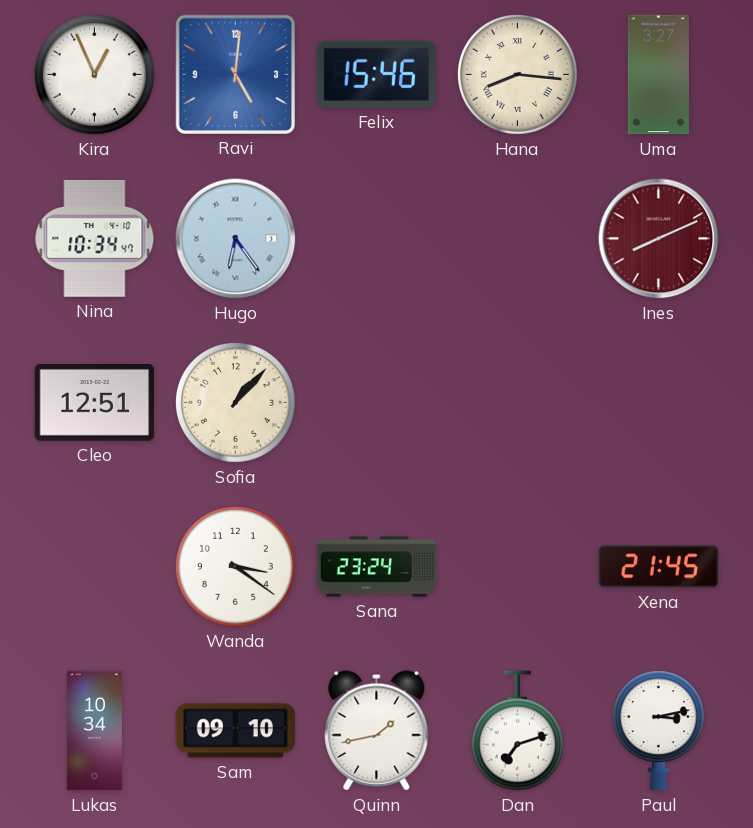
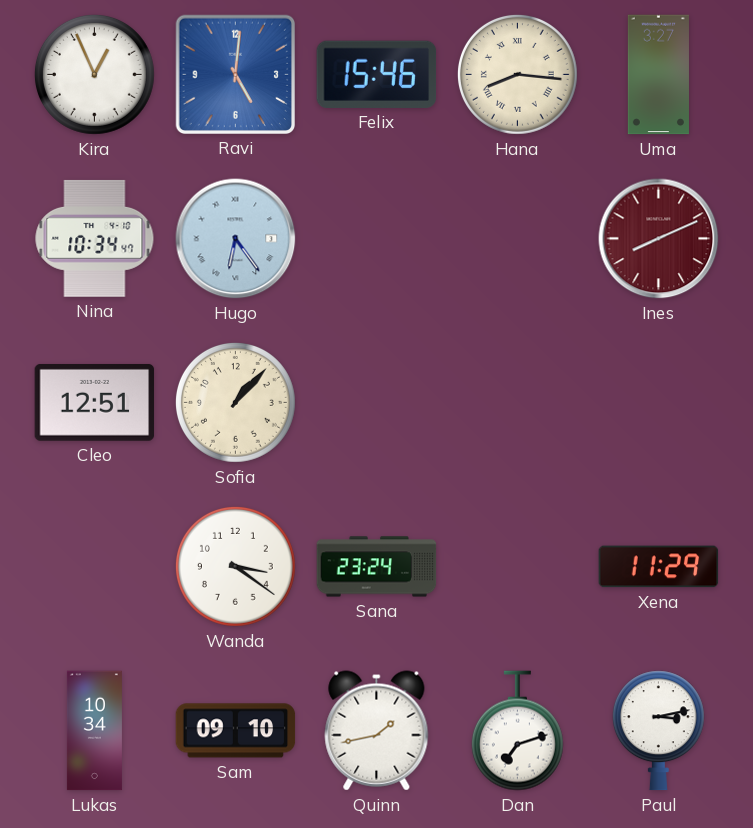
Xena: 21:45 -> 11:29
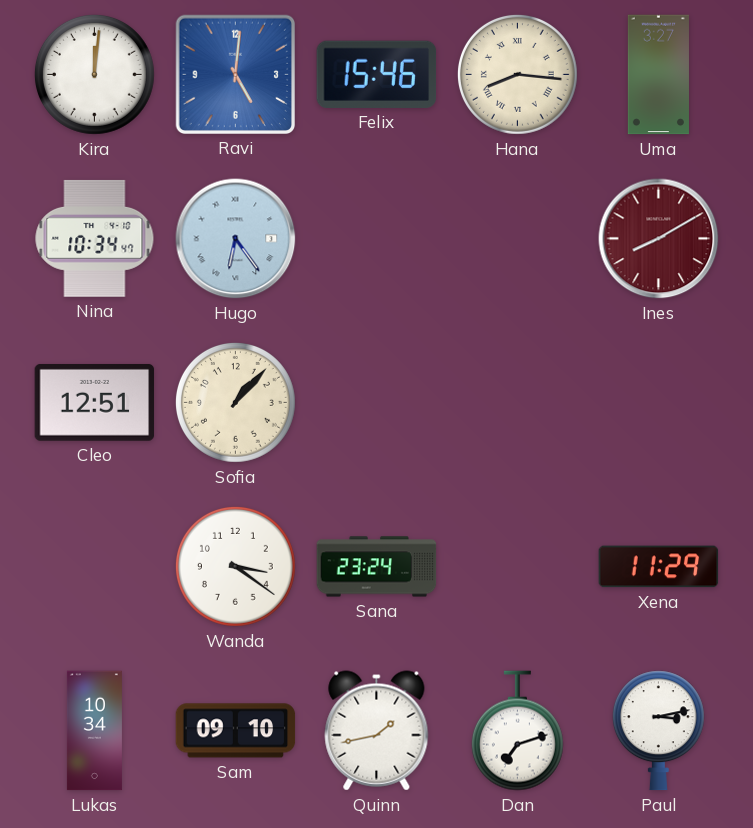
Kira: 12:56 -> 12:01
Ines: 8:11 -> 8:10
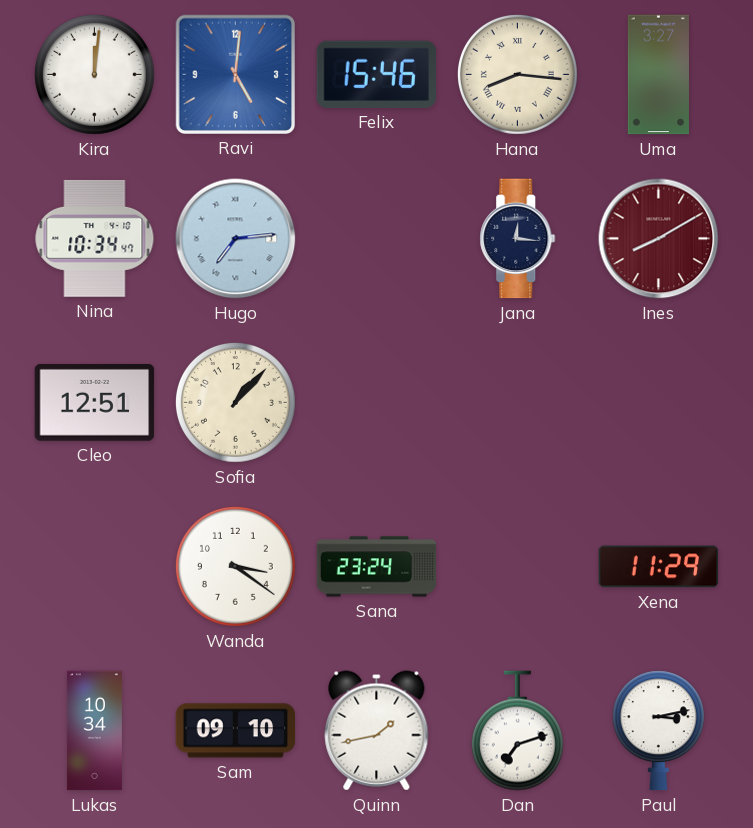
Hugo: 6:24 -> 7:14
Jana: none -> 12:16
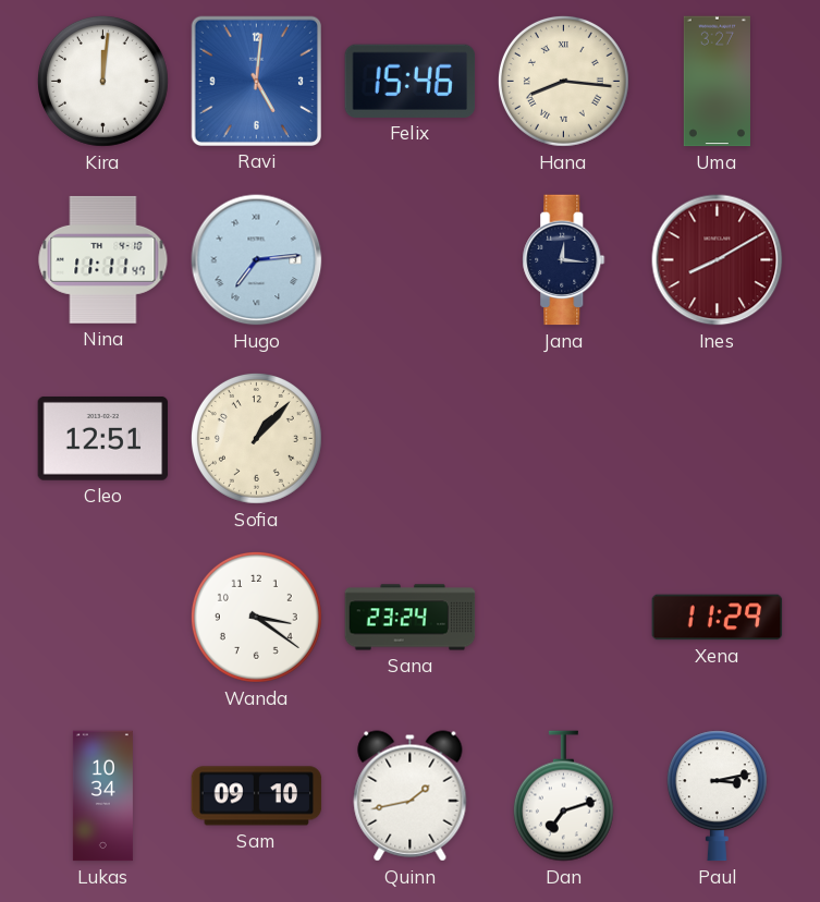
Nina: 10:34 -> 11:11
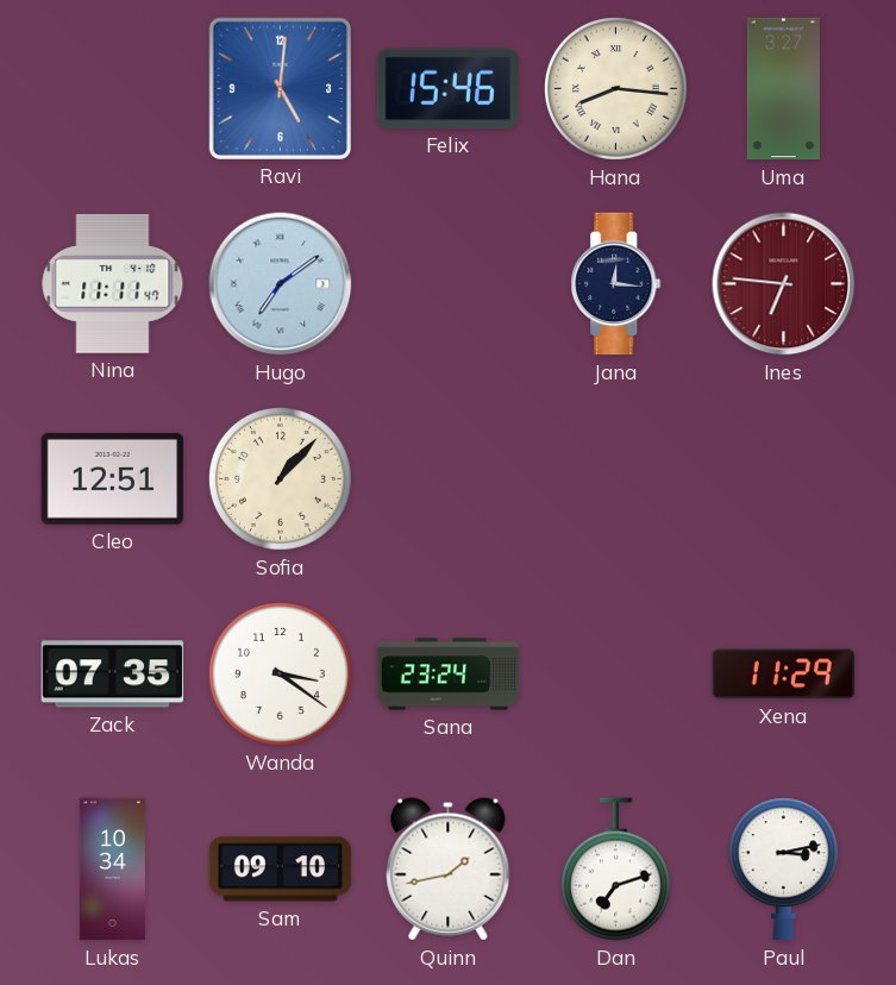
Kira: 12:01 -> none
Hugo: 7:14 -> 7:09
Ines: 8:10 -> 6:46
Zack: none -> 07:35
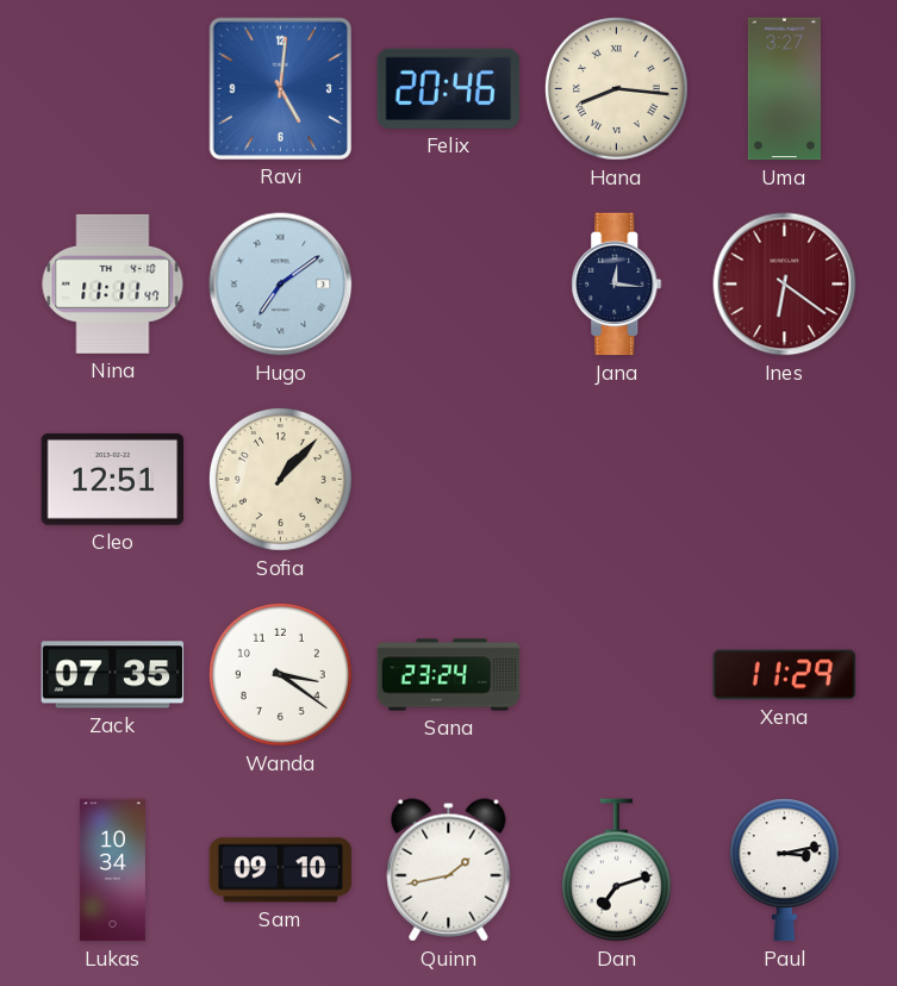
Felix: 15:46 -> 20:46
Ines: 6:46 -> 6:21
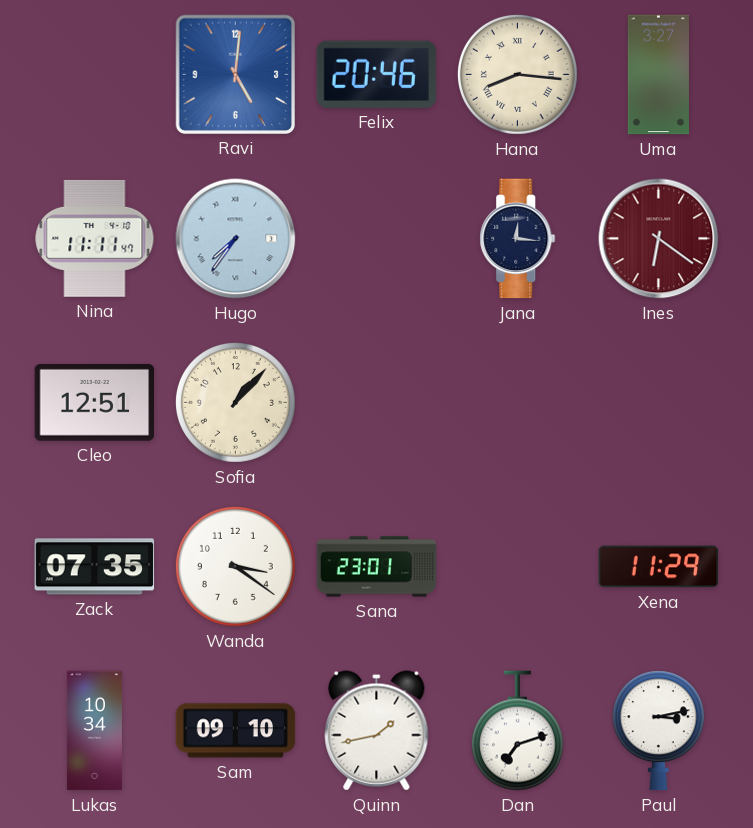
Hugo: 7:09 -> 7:36
Sana: 23:24 -> 23:01
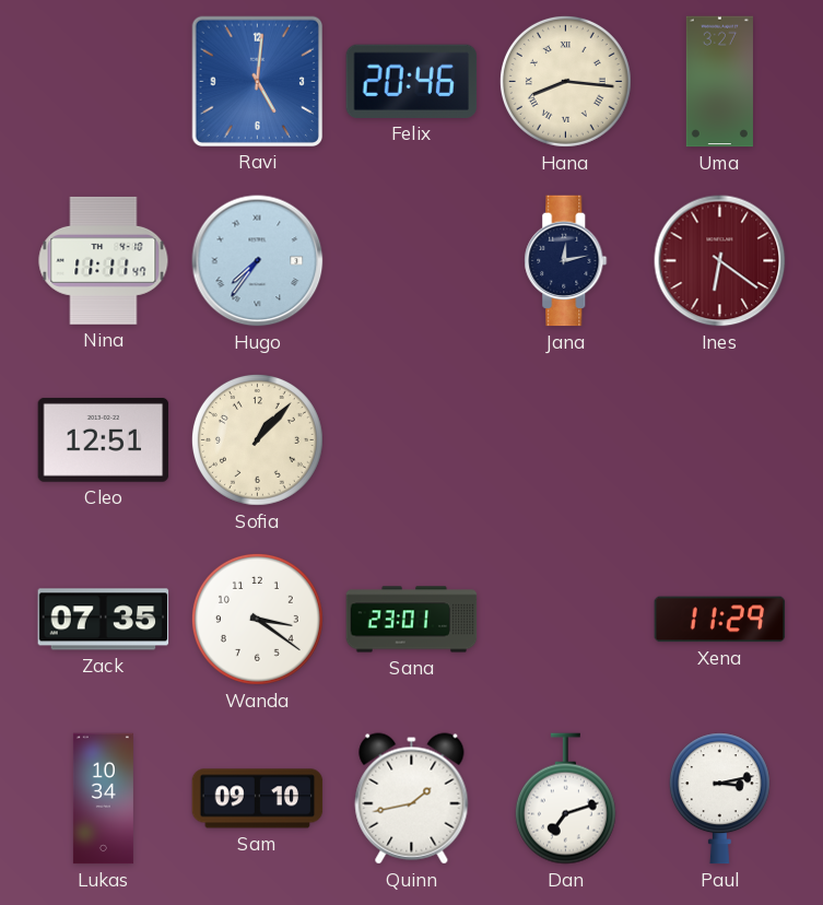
Jana: 12:16 -> 12:13
